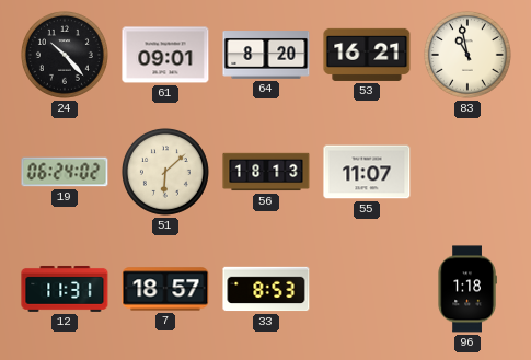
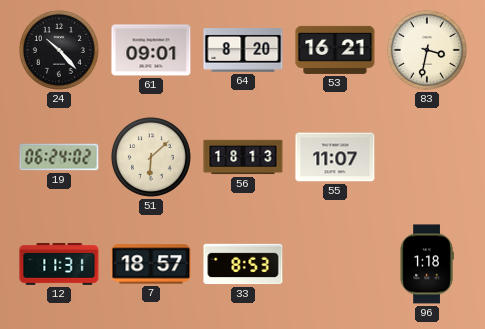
83: 10:58 -> 3:32
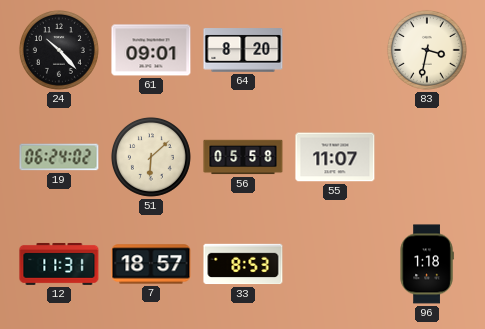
53: 16:21 -> none
56: 18:13 -> 05:58
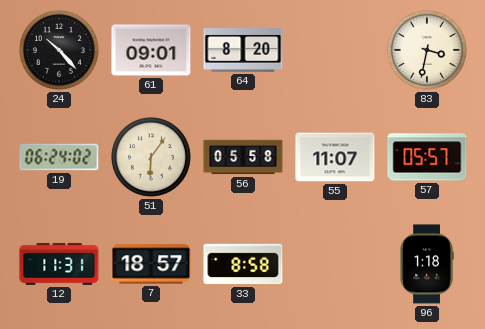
51: 6:08 -> 6:06
57: none -> 05:57
33: 8:53 -> 8:58
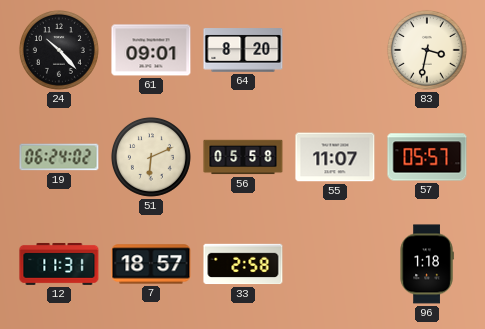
51: 6:06 -> 6:11
33: 8:58 -> 2:58
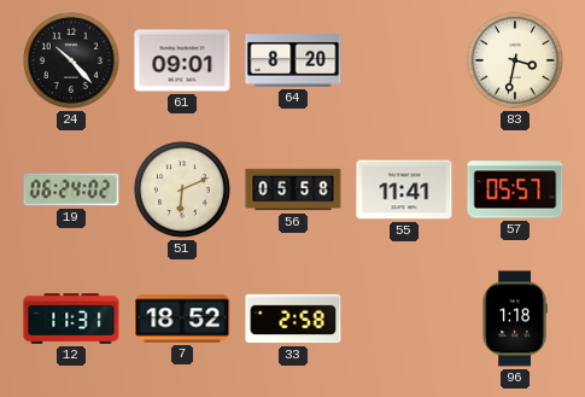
55: 11:07 -> 11:41
7: 18:57 -> 18:52
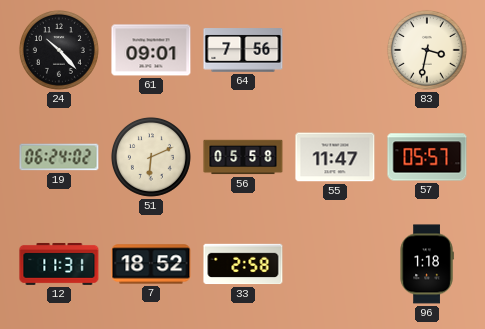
64: 8:20 -> 7:56
55: 11:41 -> 11:47
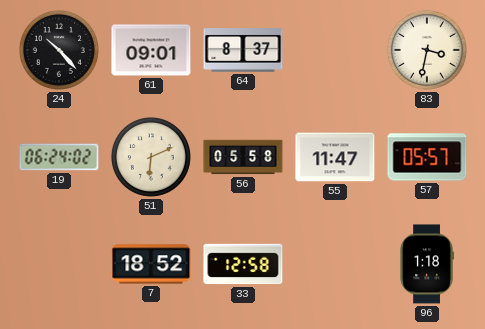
64: 7:56 -> 8:37
12: 11:31 -> none
33: 2:58 -> 12:58
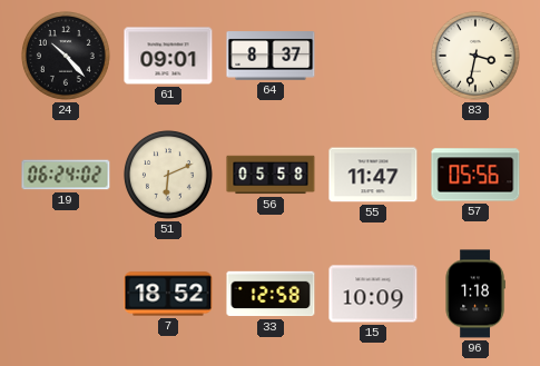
57: 05:57 -> 05:56
15: none -> 10:09
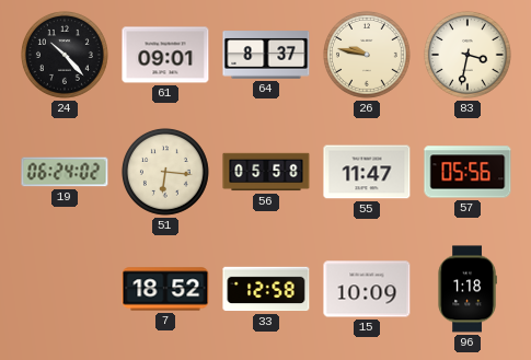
26: none -> 9:47
51: 6:11 -> 6:16
